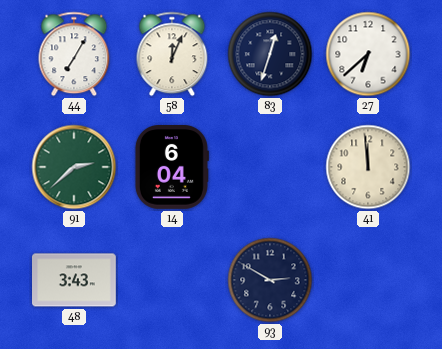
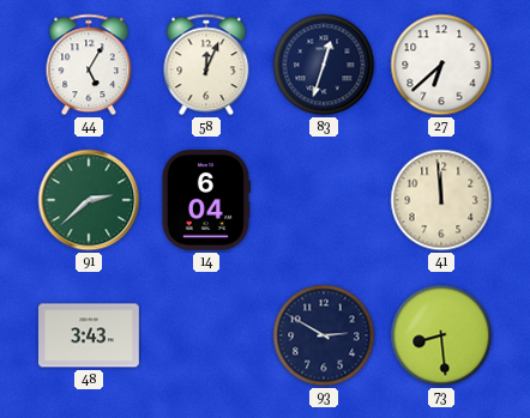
44: 7:05 -> 5:05
73: none -> 8:29
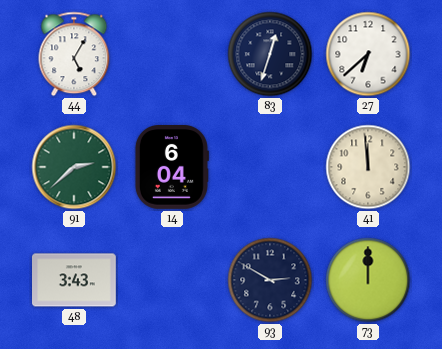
58: 12:04 -> none
73: 8:29 -> 12:00
